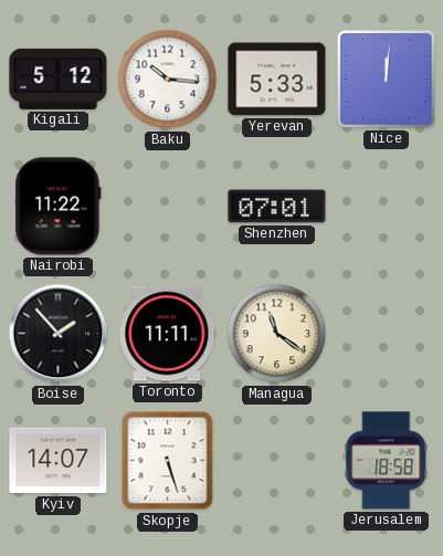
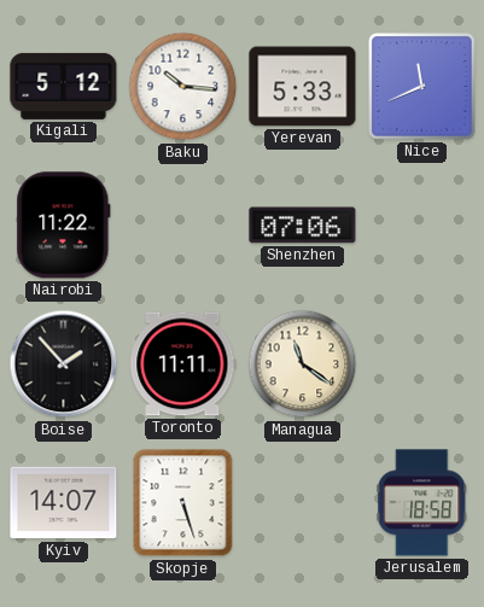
Nice: 12:01 -> 11:41
Shenzhen: 07:01 -> 07:06
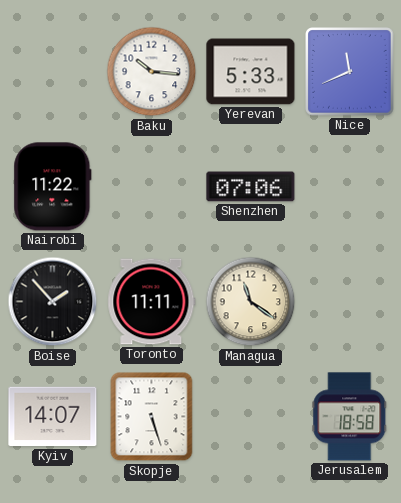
Kigali: 5:12 -> none
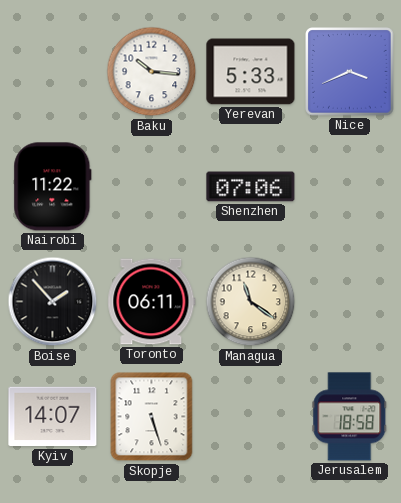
Nice: 11:41 -> 3:41
Toronto: 11:11 -> 06:11
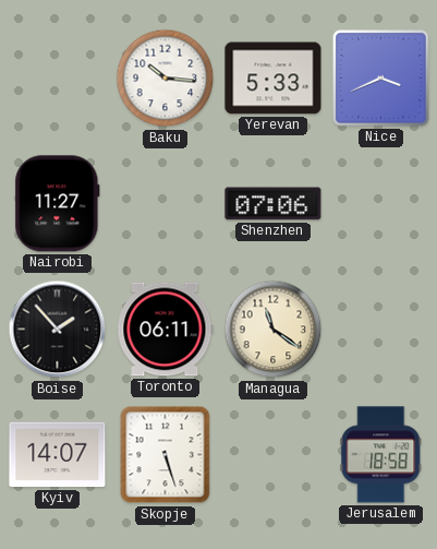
Nairobi: 11:22 -> 11:27
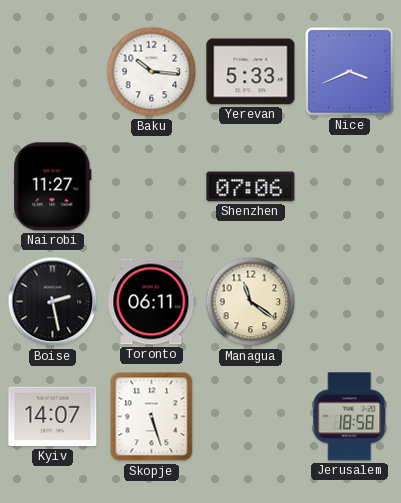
Boise: 1:53 -> 2:28
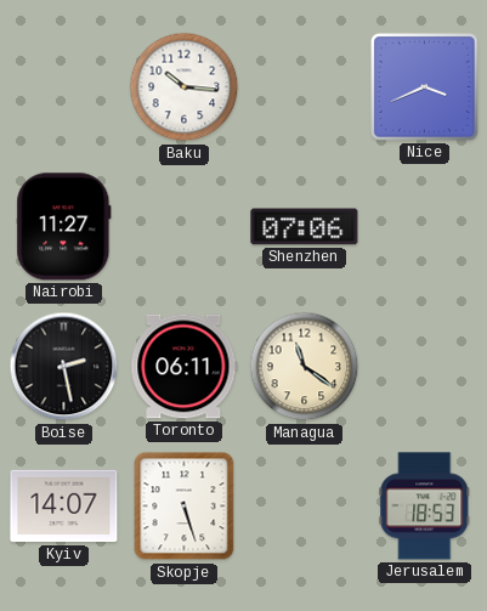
Yerevan: 5:33 -> none
Jerusalem: 18:58 -> 18:53
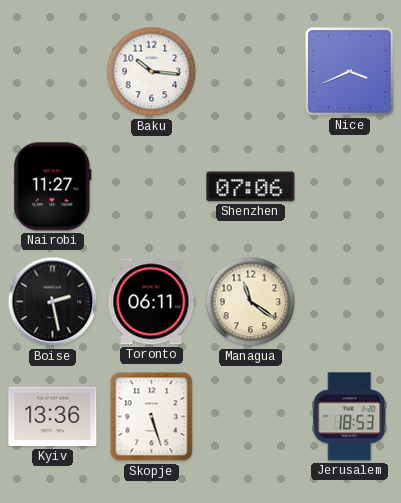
Kyiv: 14:07 -> 13:36
